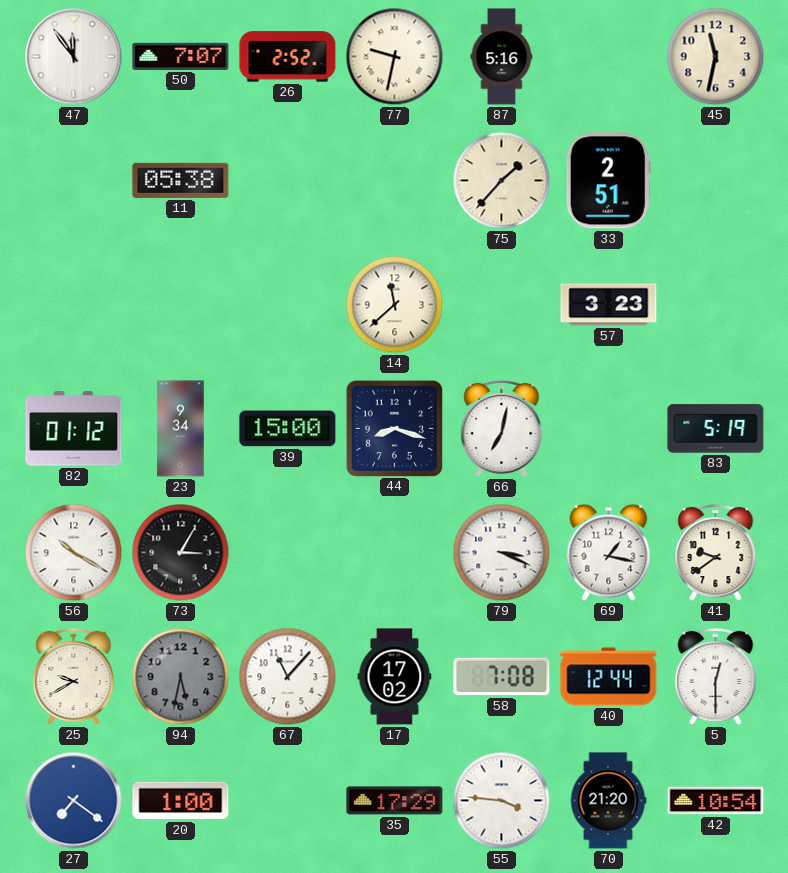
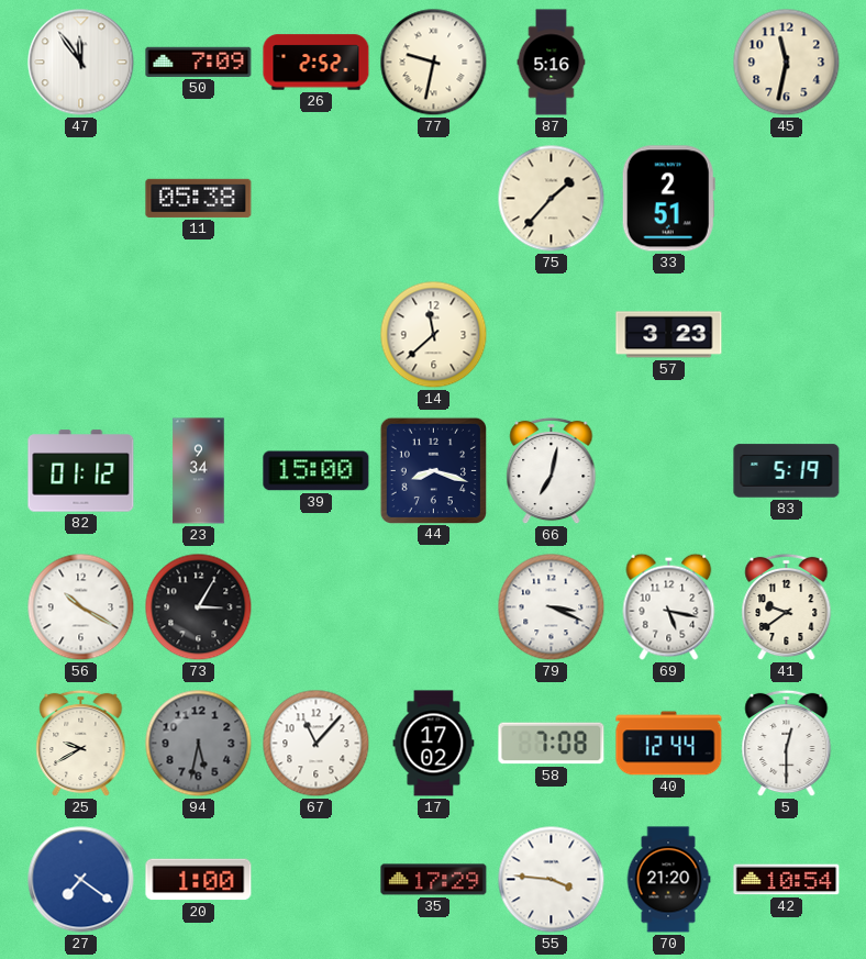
50: 7:07 -> 7:09
69: 1:17 -> 5:17
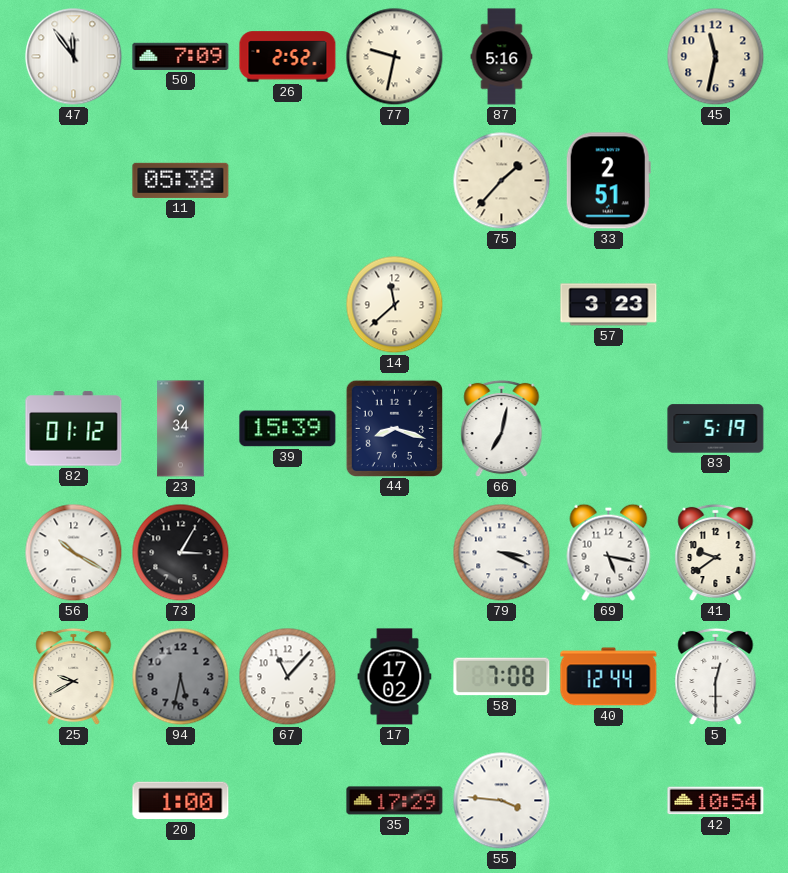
39: 15:00 -> 15:39
27: 7:21 -> none
70: 21:20 -> none
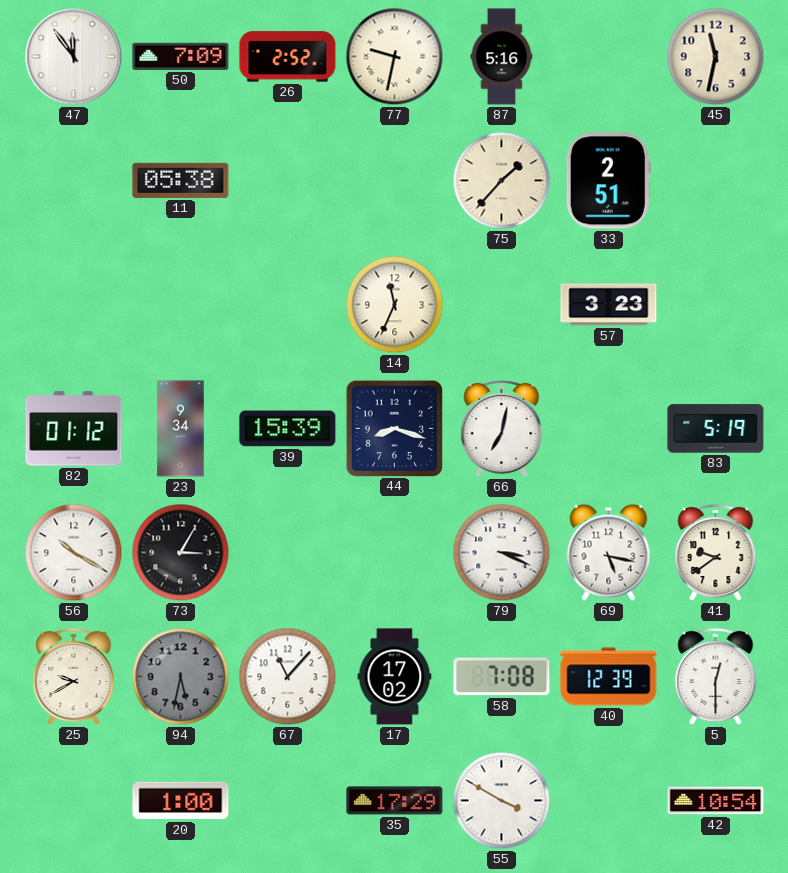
14: 11:38 -> 11:34
40: 12:44 -> 12:39
55: 3:46 -> 3:50
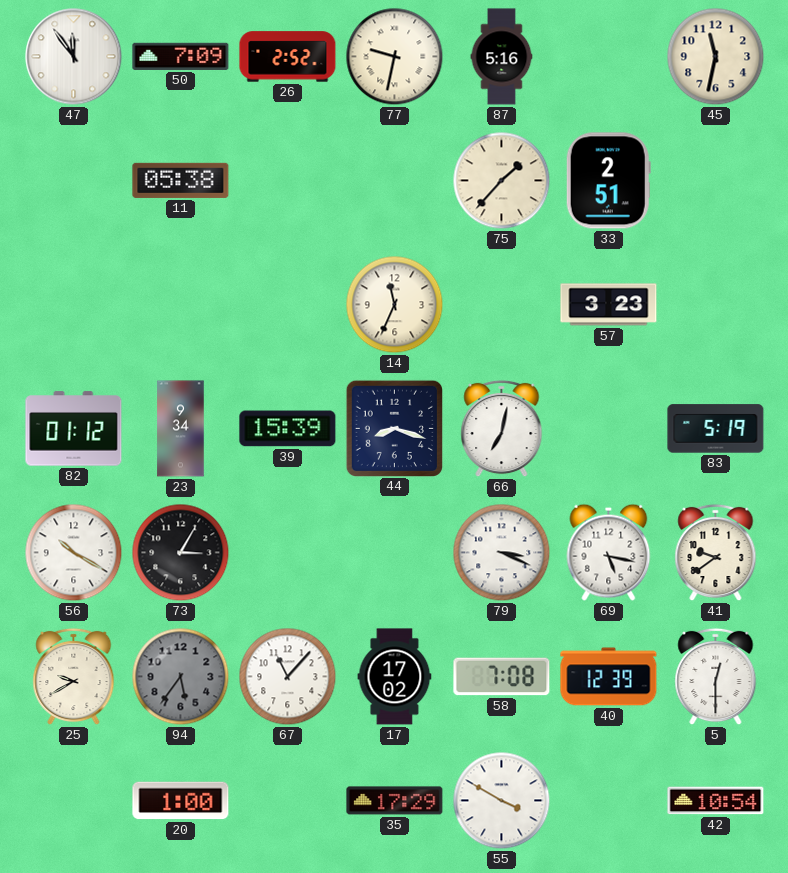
94: 5:32 -> 5:36
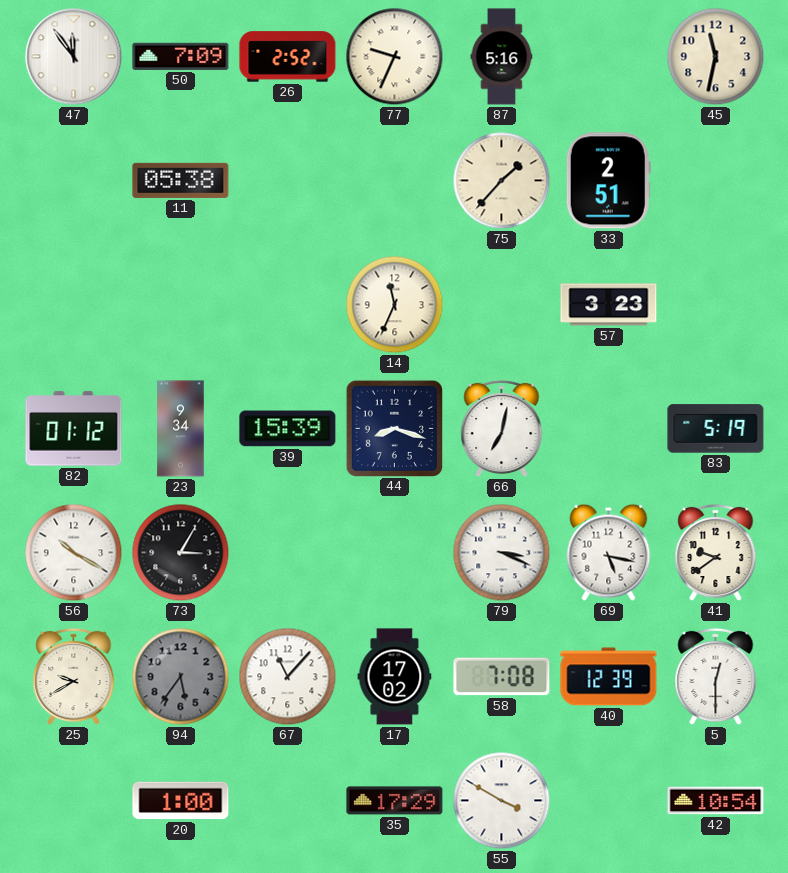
77: 9:32 -> 9:34
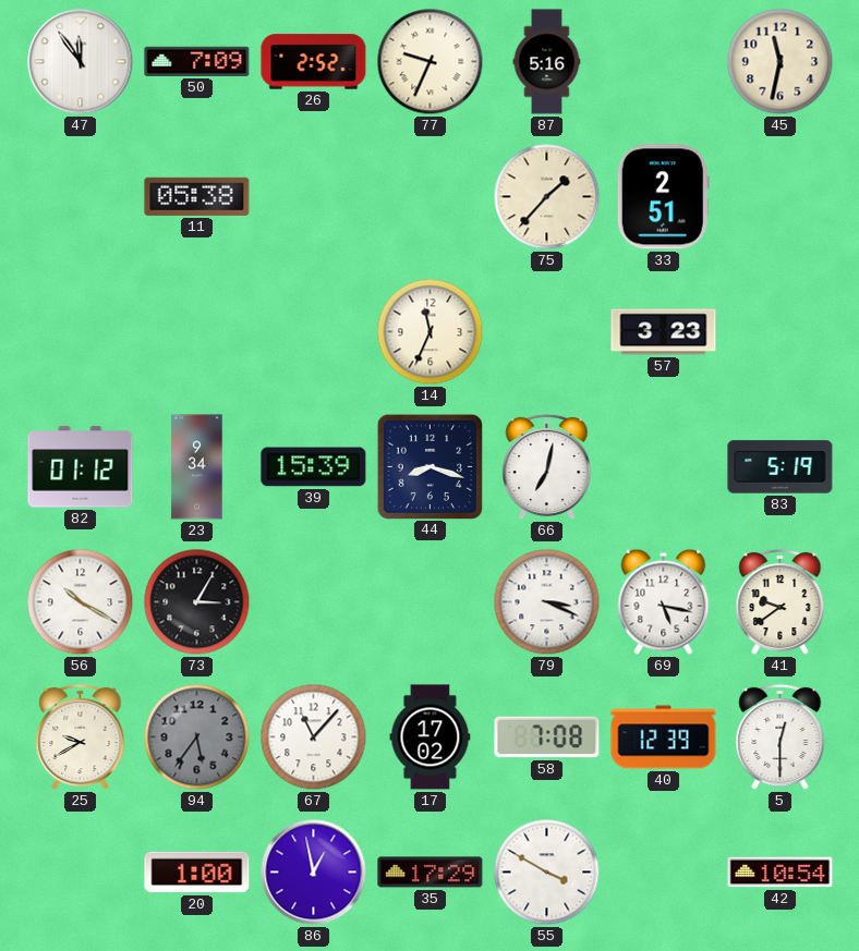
86: none -> 12:58
